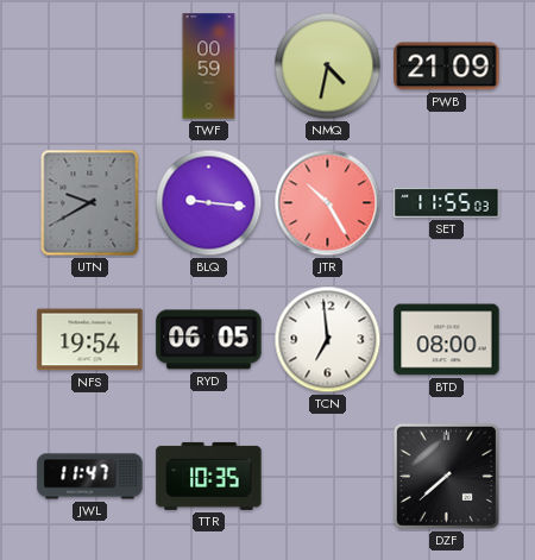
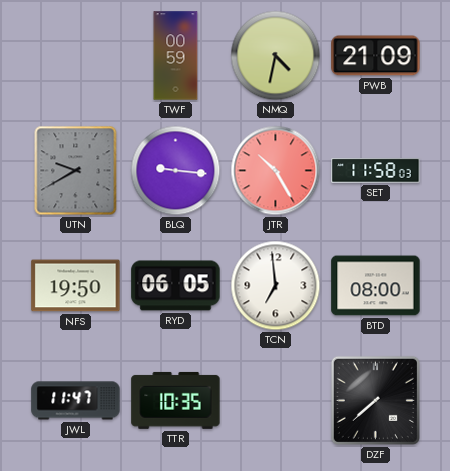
SET: 11:55 -> 11:58
NFS: 19:54 -> 19:50
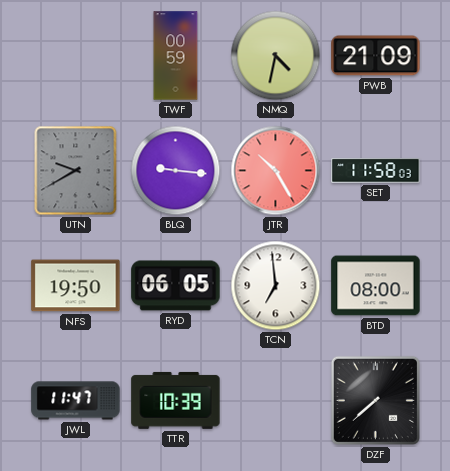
TTR: 10:35 -> 10:39
